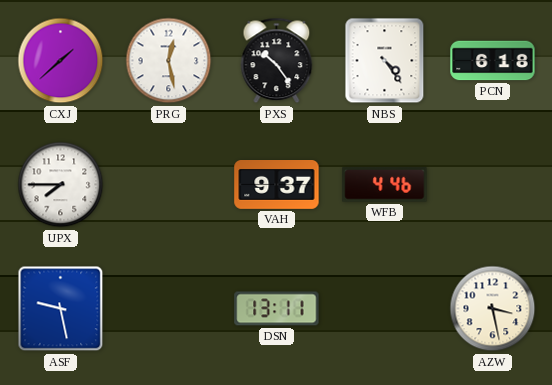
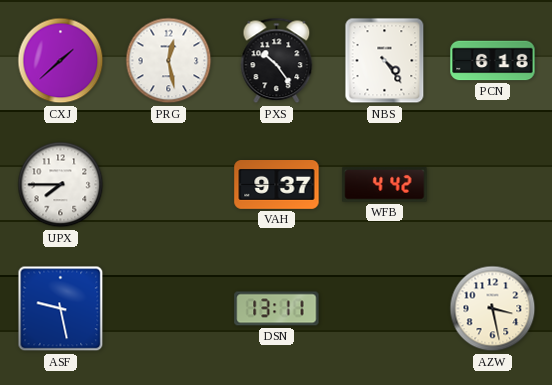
WFB: 4:46 -> 4:42
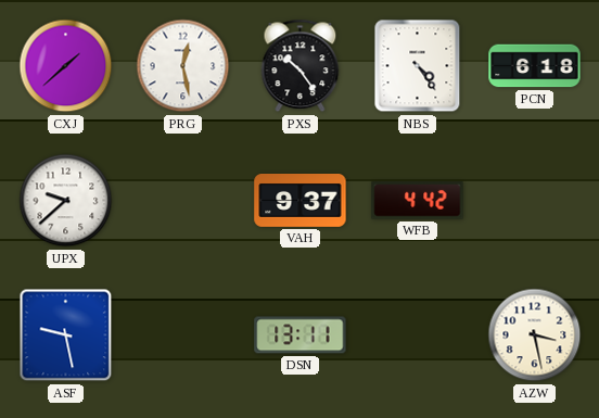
UPX: 7:45 -> 9:38
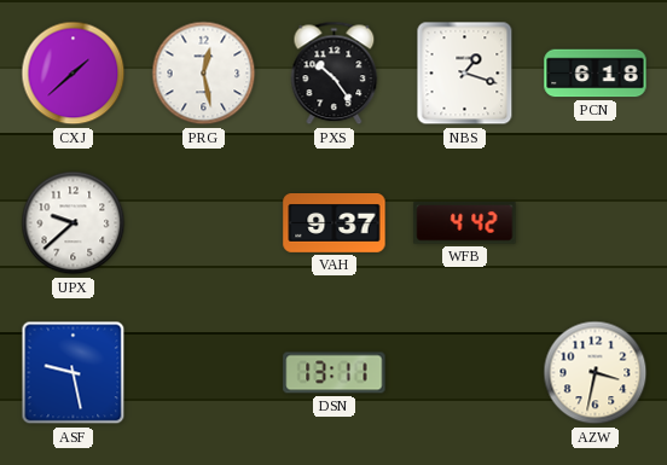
NBS: 4:24 -> 1:18
AZW: 3:28 -> 3:32
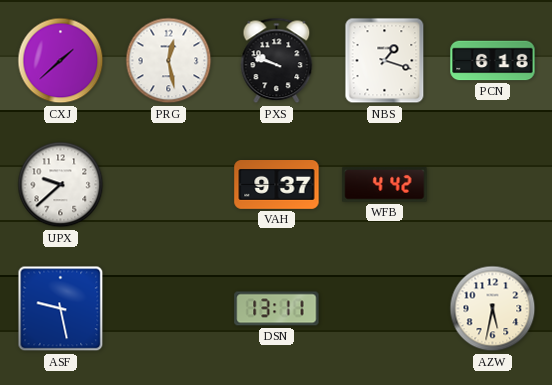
PXS: 10:24 -> 9:48
AZW: 3:32 -> 5:32
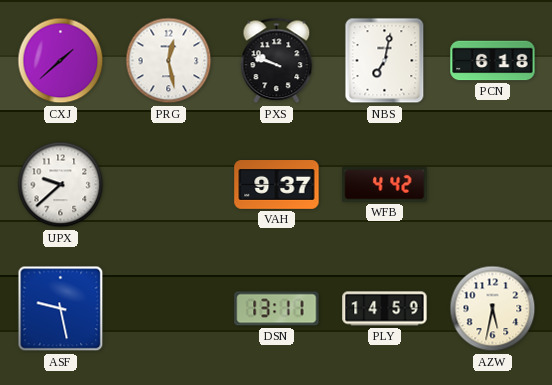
NBS: 1:18 -> 7:02
PLY: none -> 14:59
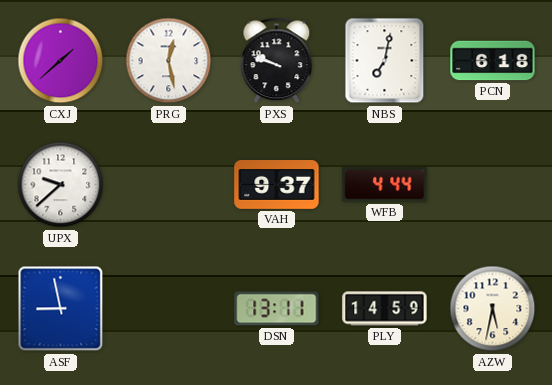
WFB: 4:42 -> 4:44
ASF: 9:28 -> 8:58
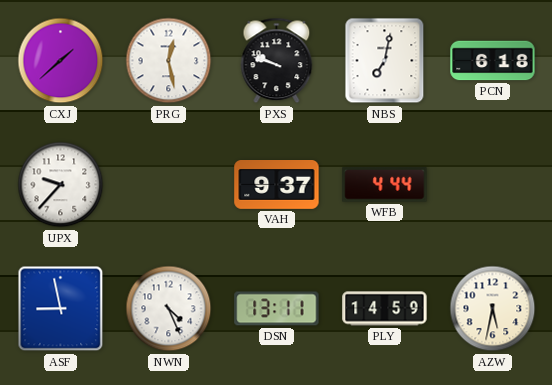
UPX: 9:38 -> 9:37
NWN: none -> 4:26
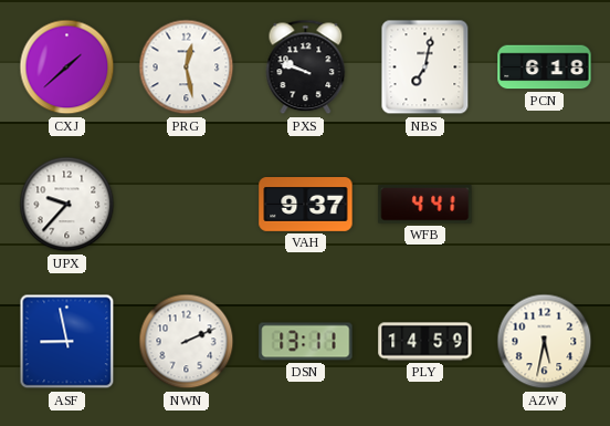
WFB: 4:44 -> 4:41
NWN: 4:26 -> 2:11
